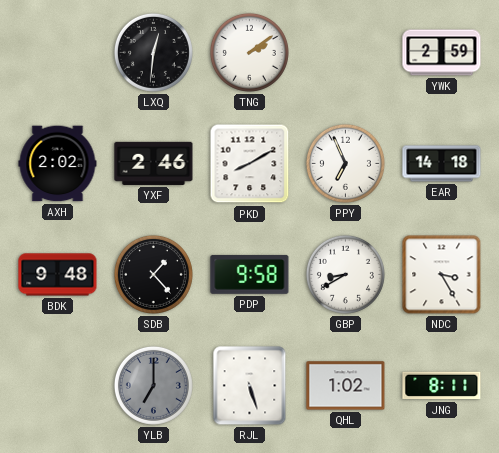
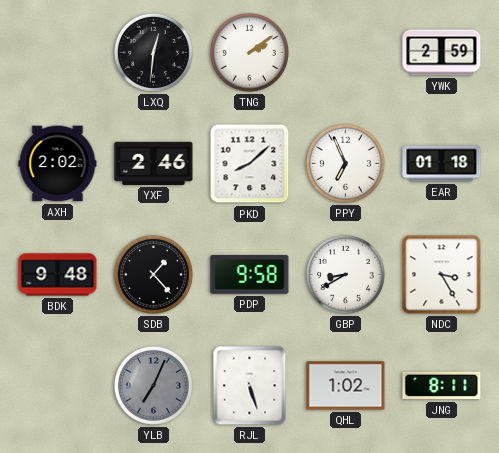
PKD: 8:10 -> 8:08
EAR: 14:18 -> 01:18
YLB: 7:00 -> 7:04
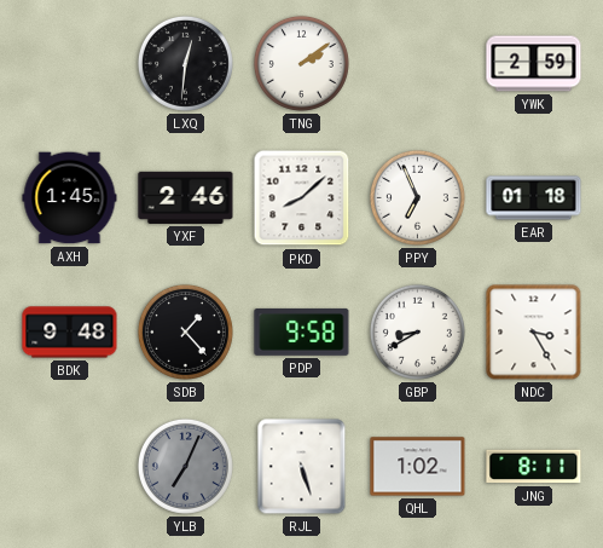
AXH: 2:02 -> 1:45
